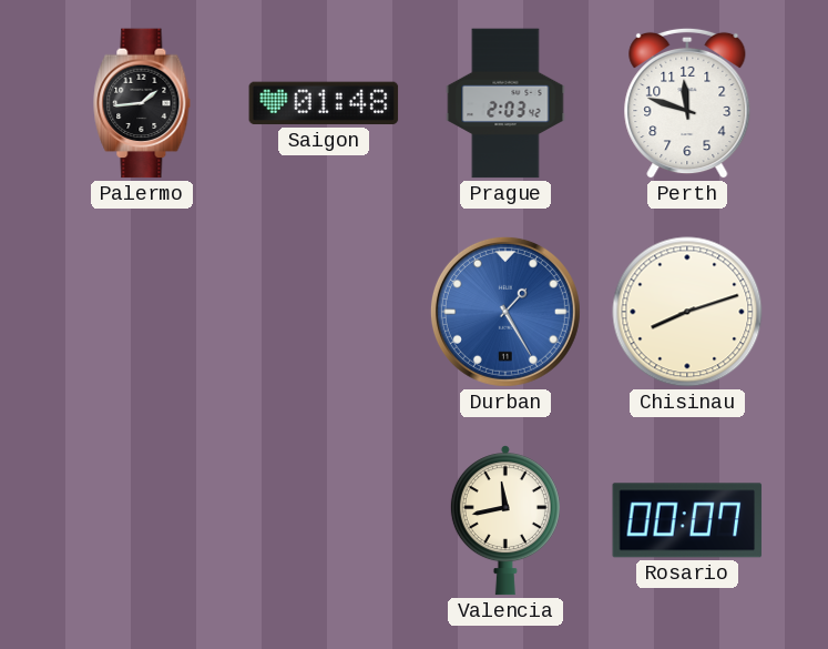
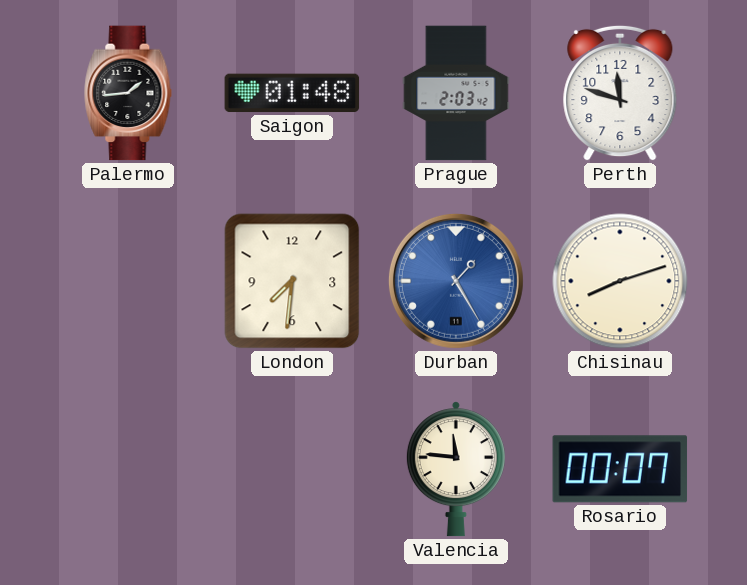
London: none -> 7:31
Valencia: 11:43 -> 11:46
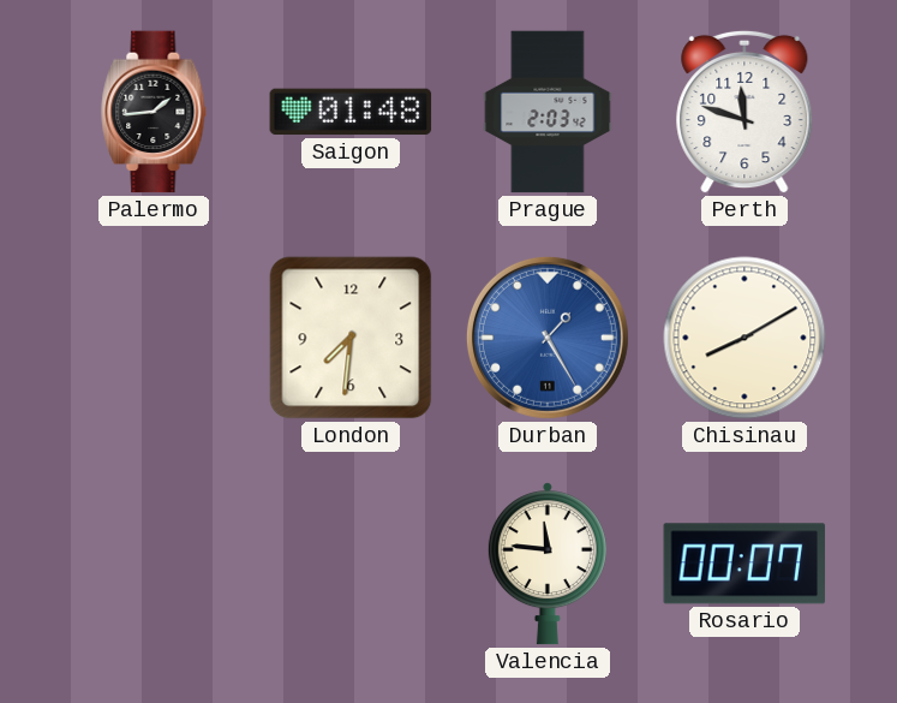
Chisinau: 8:12 -> 8:10
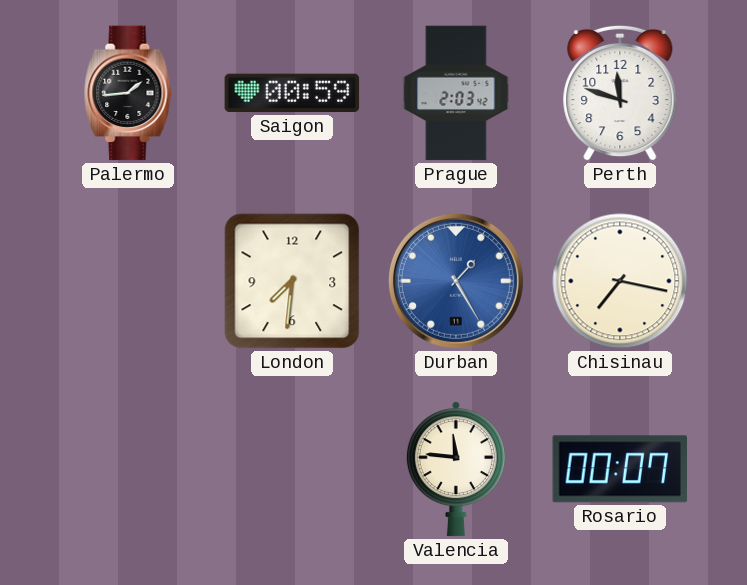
Saigon: 01:48 -> 00:59
Chisinau: 8:10 -> 7:17
